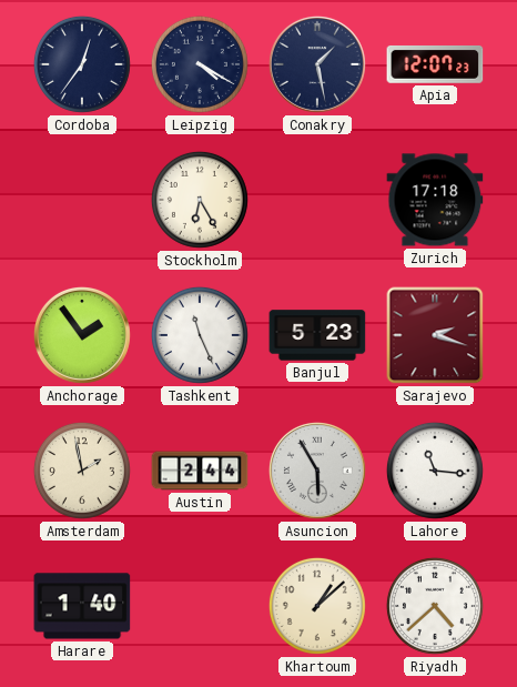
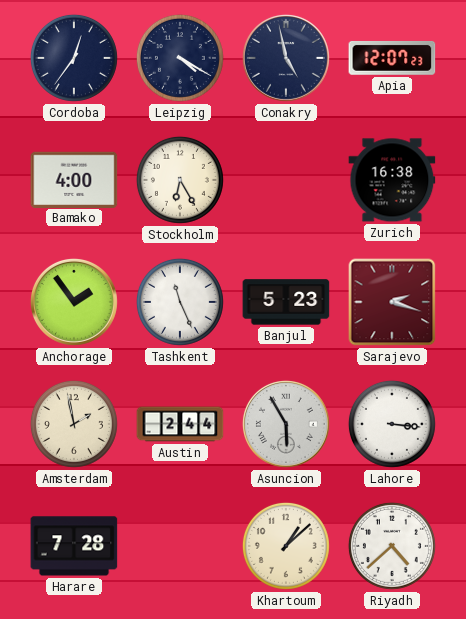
Conakry: 1:28 -> 4:58
Bamako: none -> 4:00
Zurich: 17:18 -> 16:38
Lahore: 11:16 -> 3:16
Harare: 1:40 -> 7:28
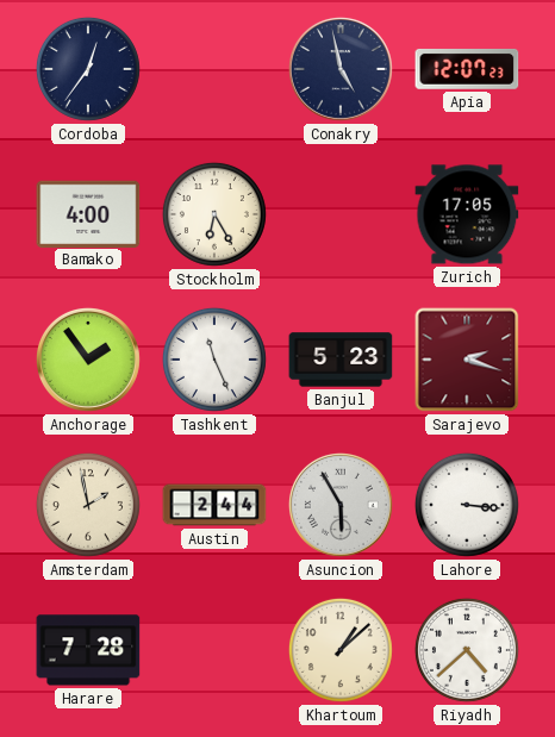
Leipzig: 4:20 -> none
Zurich: 16:38 -> 17:05
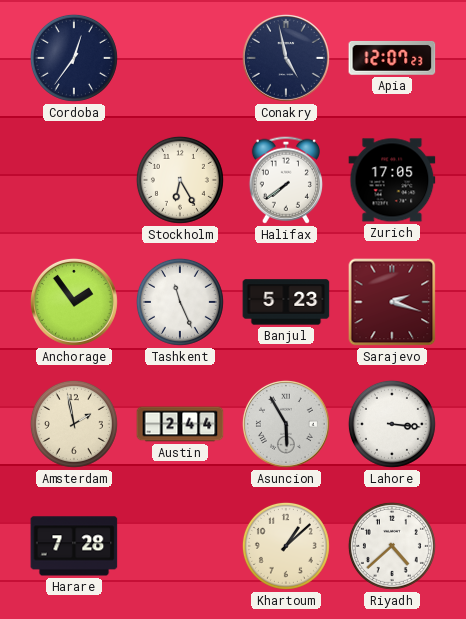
Bamako: 4:00 -> none
Halifax: none -> 7:39
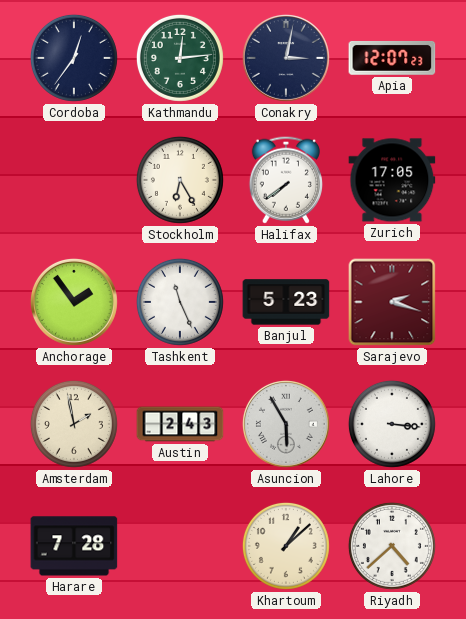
Kathmandu: none -> 12:14
Conakry: 4:58 -> 3:02
Austin: 2:44 -> 2:43
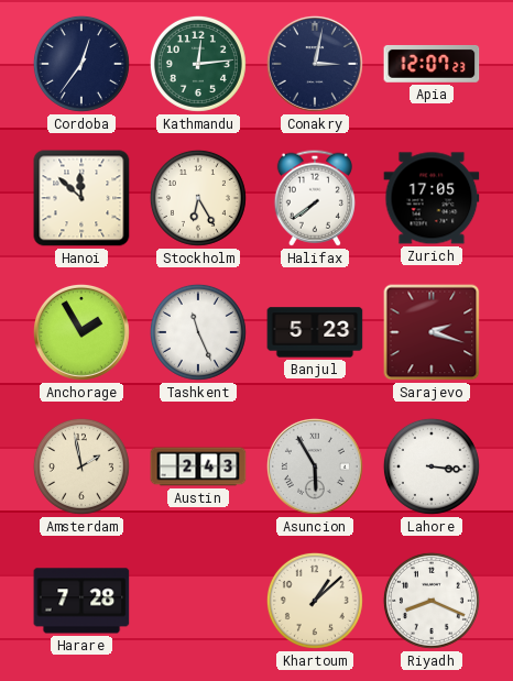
Hanoi: none -> 11:52
Anchorage: 1:54 -> 1:55
Riyadh: 4:38 -> 8:19
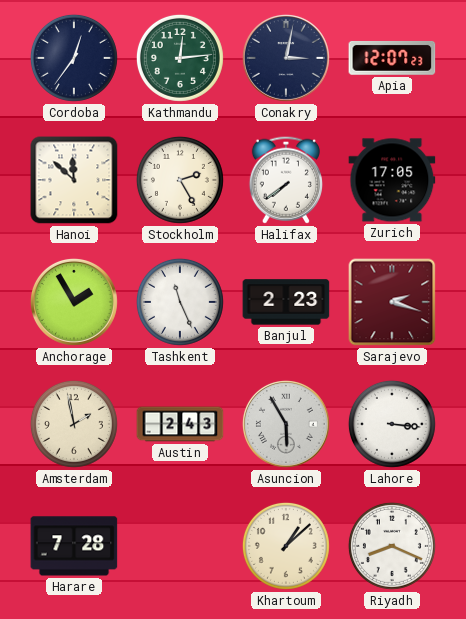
Stockholm: 6:25 -> 2:25
Banjul: 5:23 -> 2:23
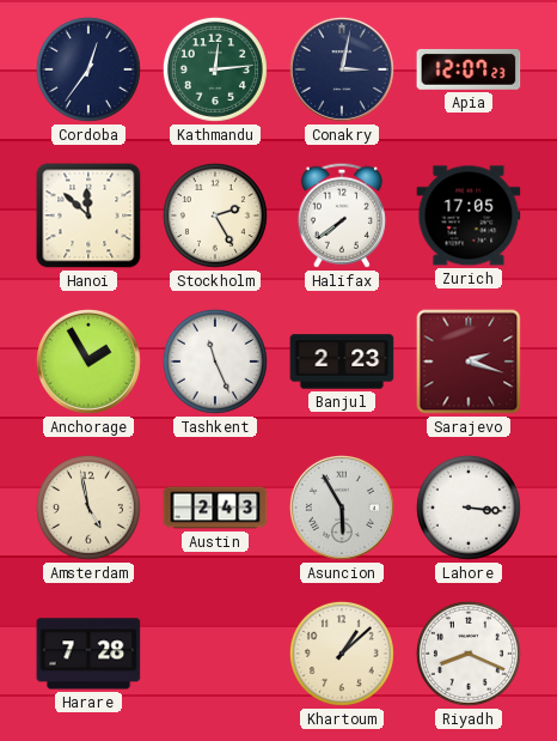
Amsterdam: 1:58 -> 4:58
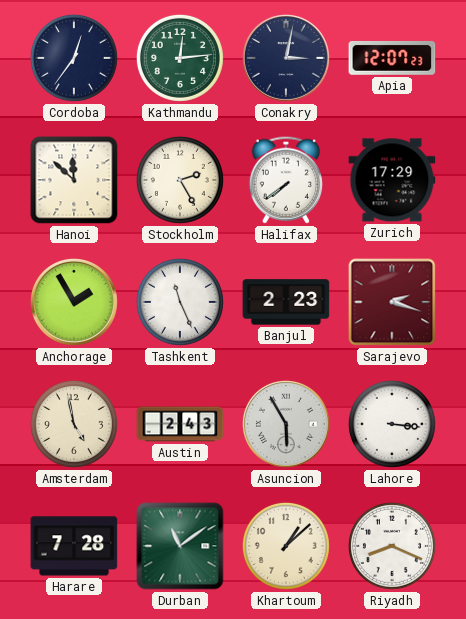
Zurich: 17:05 -> 17:29
Durban: none -> 11:09
